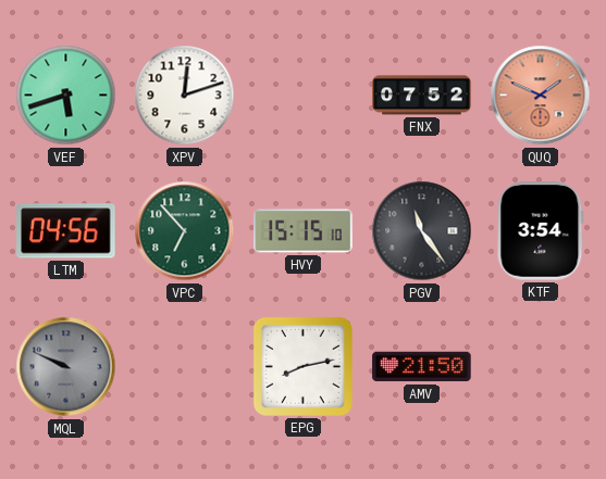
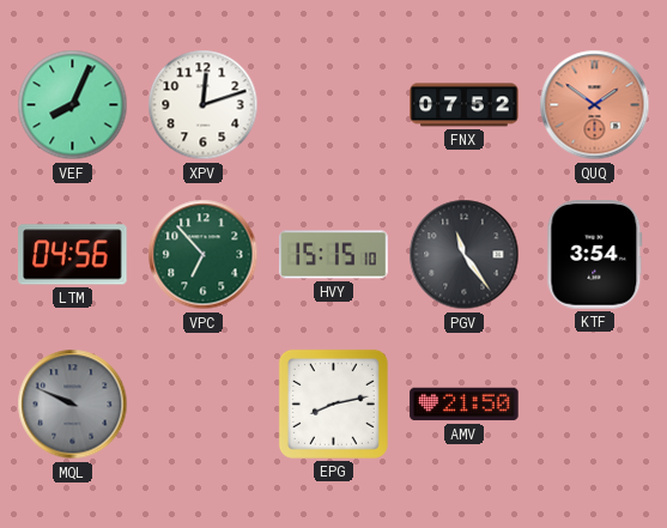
VEF: 5:42 -> 8:04
QUQ: 1:49 -> 1:51
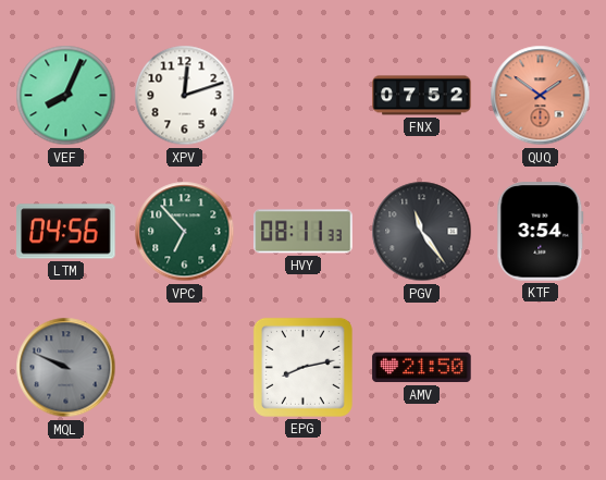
HVY: 15:15 -> 08:11
